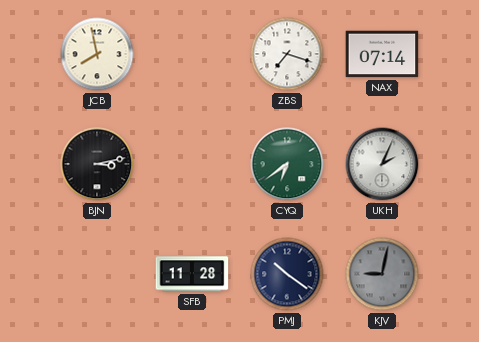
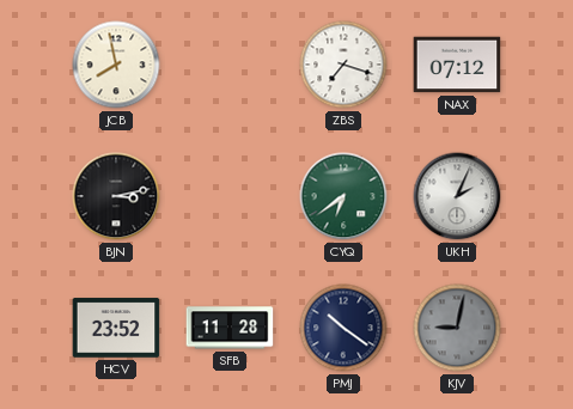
NAX: 07:14 -> 07:12
HCV: none -> 23:52
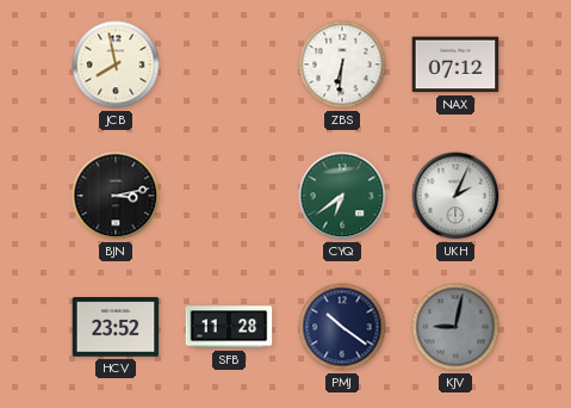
ZBS: 7:18 -> 6:31
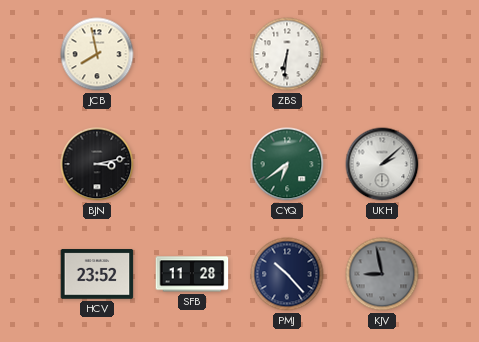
NAX: 07:12 -> none
UKH: 2:04 -> 2:08
PMJ: 10:21 -> 10:23
KJV: 9:02 -> 8:58
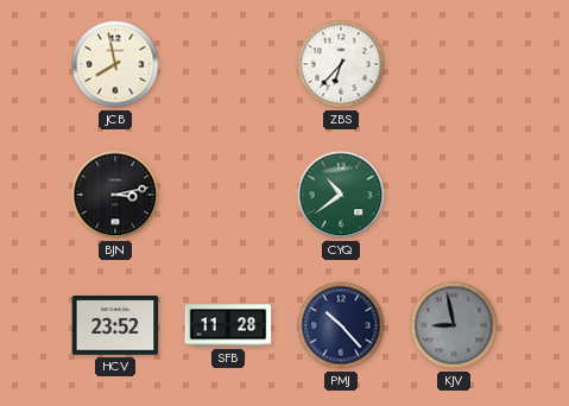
ZBS: 6:31 -> 6:37
CYQ: 6:39 -> 10:39
UKH: 2:08 -> none
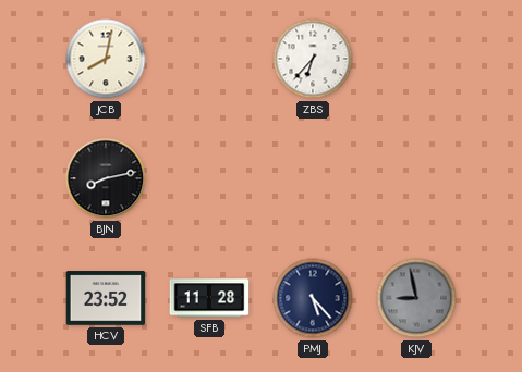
JCB: 7:58 -> 8:02
BJN: 3:13 -> 8:13
CYQ: 10:39 -> none
PMJ: 10:23 -> 5:23
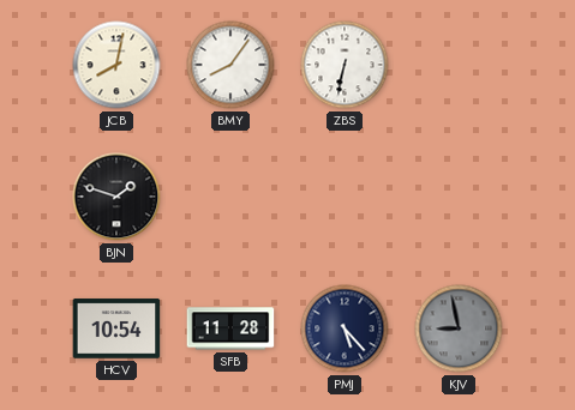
BMY: none -> 8:06
ZBS: 6:37 -> 6:32
BJN: 8:13 -> 1:48
HCV: 23:52 -> 10:54
